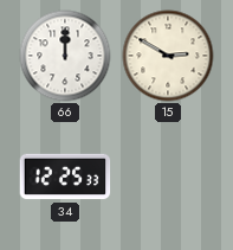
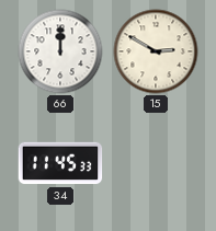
34: 12:25 -> 11:45
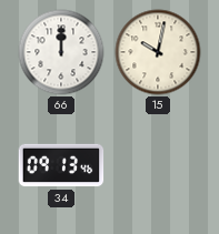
15: 2:50 -> 10:02
34: 11:45 -> 09:13
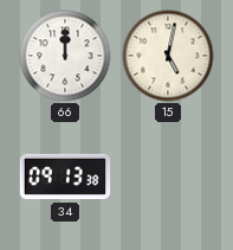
15: 10:02 -> 5:02
34: 09:13:46 -> 09:13:38
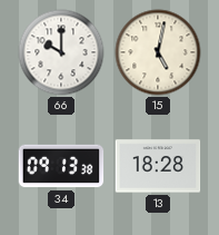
66: 12:00 -> 10:00
13: none -> 18:28
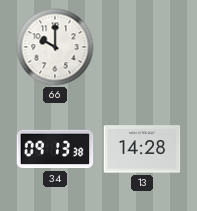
15: 5:02 -> none
13: 18:28 -> 14:28
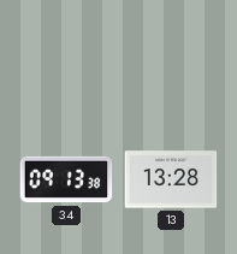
66: 10:00 -> none
13: 14:28 -> 13:28
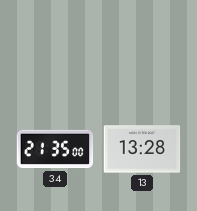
34: 09:13 -> 21:35
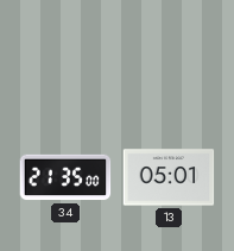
13: 13:28 -> 05:01
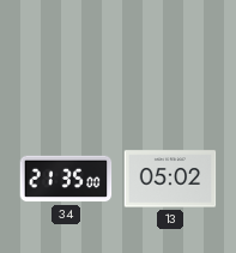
13: 05:01 -> 05:02
